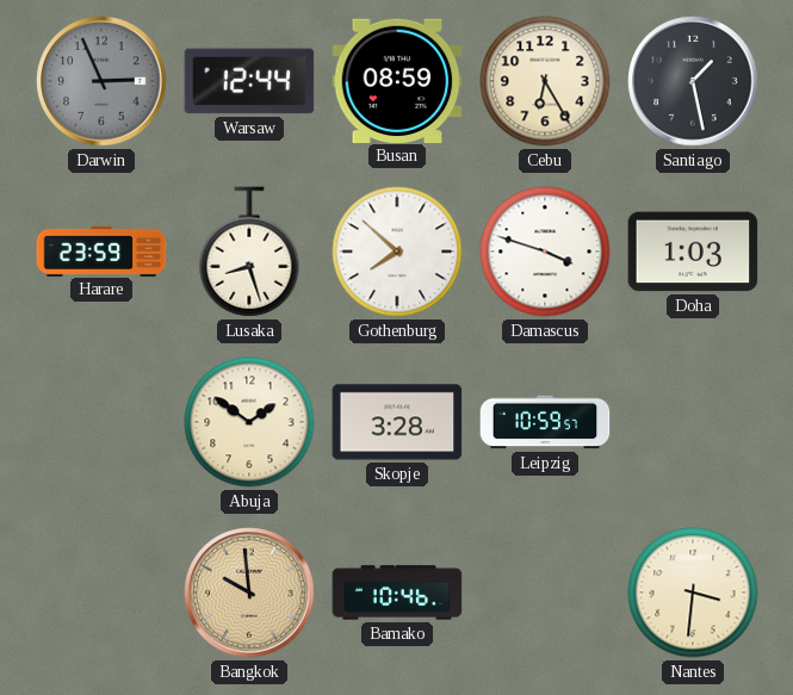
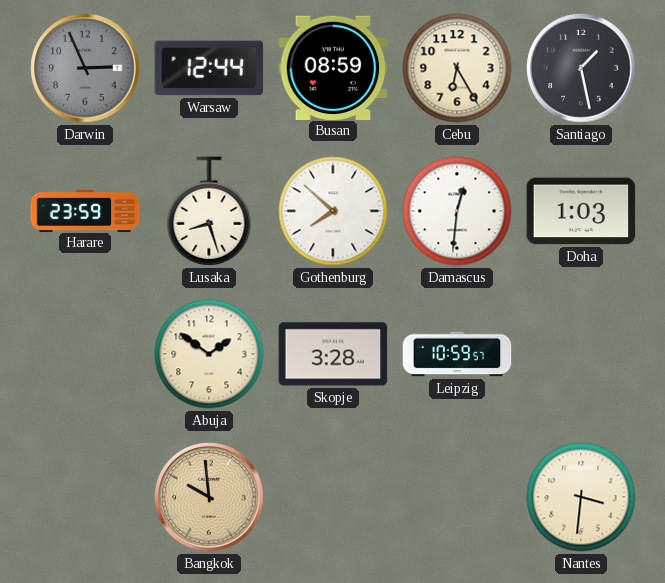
Damascus: 3:48 -> 12:31
Bamako: 10:46 -> none
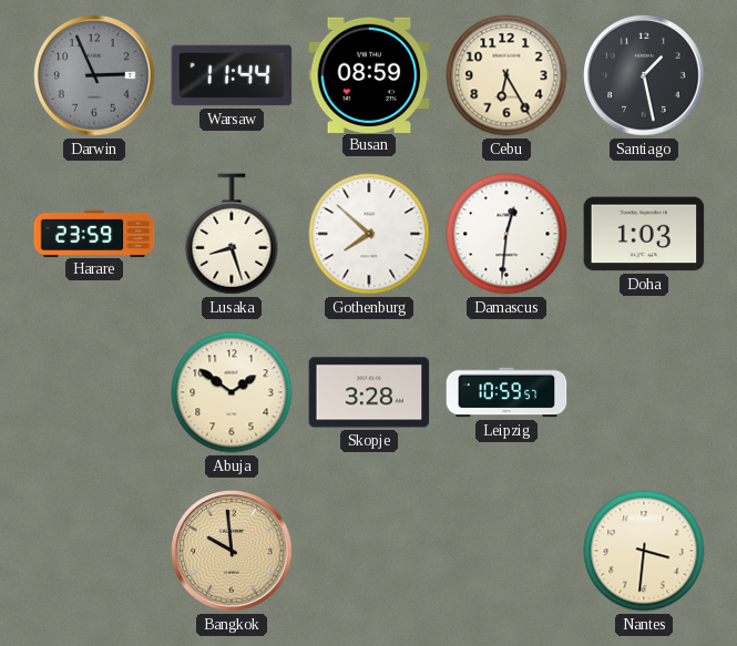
Warsaw: 12:44 -> 11:44
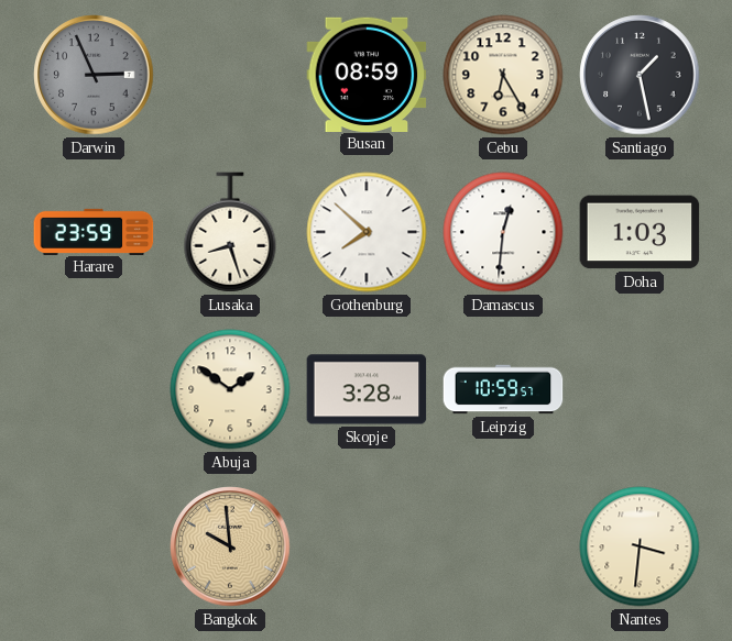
Warsaw: 11:44 -> none
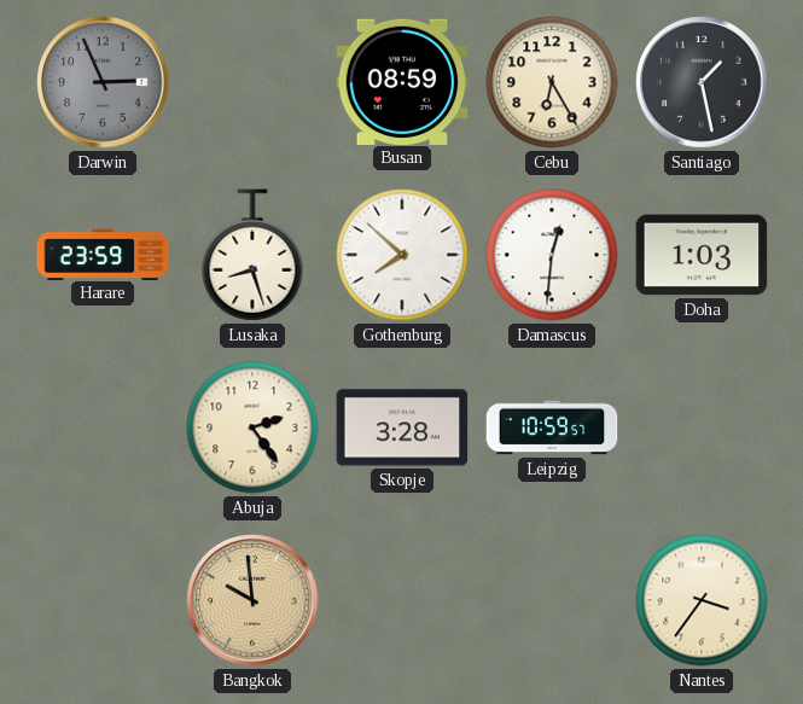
Abuja: 1:51 -> 2:24
Nantes: 3:31 -> 3:36
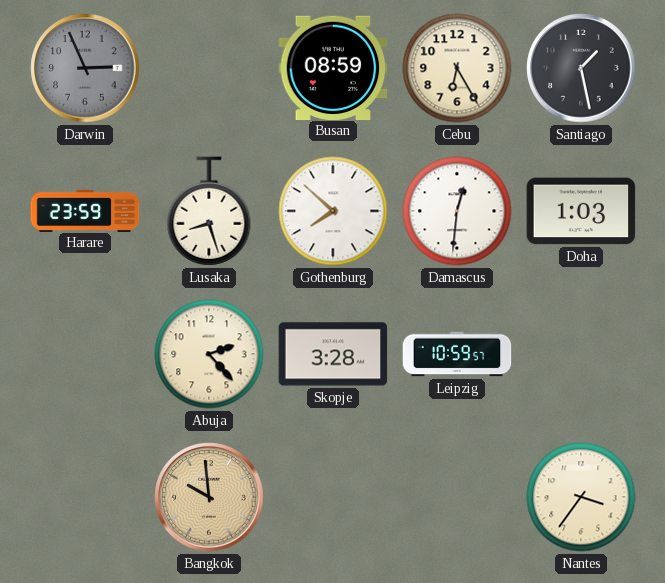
Abuja: 2:24 -> 2:23
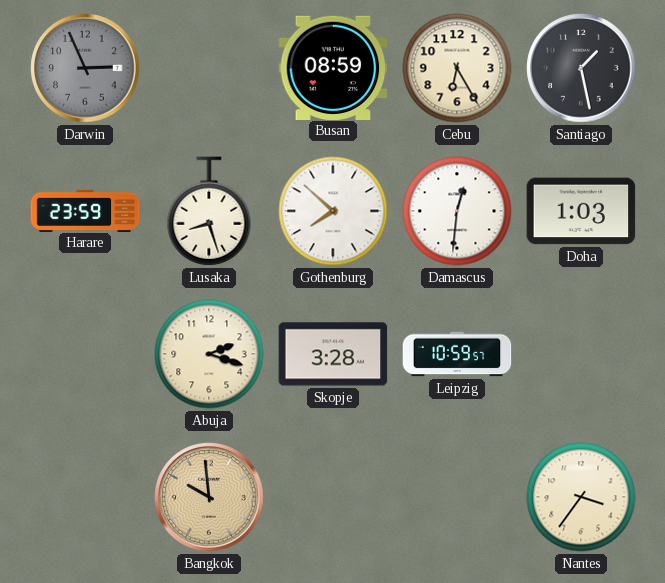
Abuja: 2:23 -> 2:18
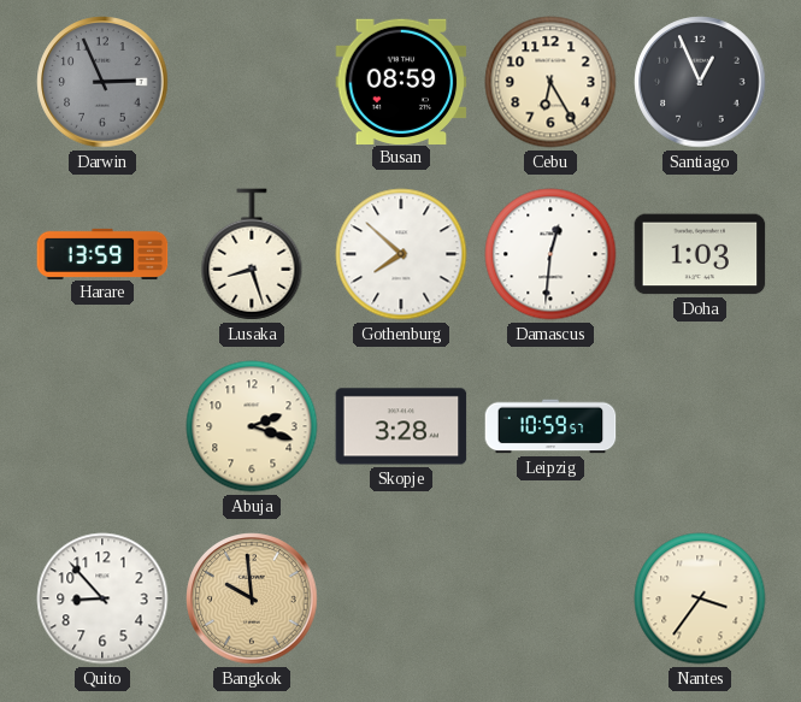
Santiago: 1:28 -> 12:56
Harare: 23:59 -> 13:59
Quito: none -> 8:53
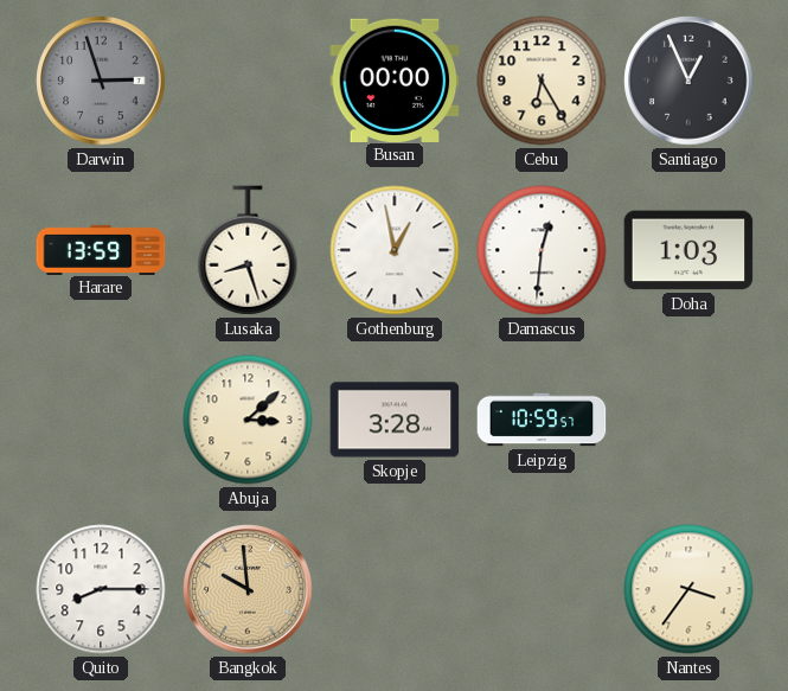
Darwin: 2:56 -> 2:57
Busan: 08:59 -> 00:00
Gothenburg: 7:52 -> 12:58
Abuja: 2:18 -> 3:08
Quito: 8:53 -> 8:15
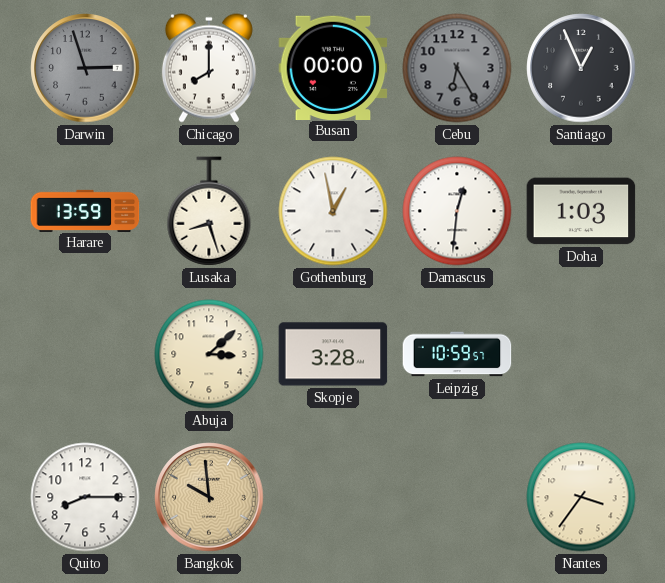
Chicago: none -> 8:00
Cebu dial: cream -> grey
